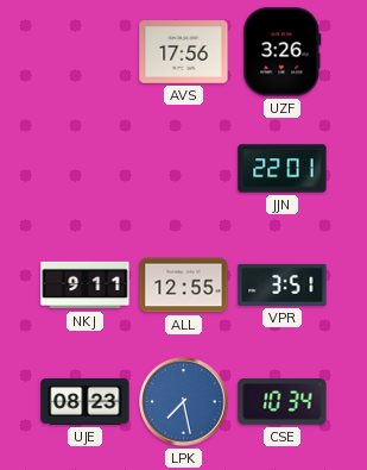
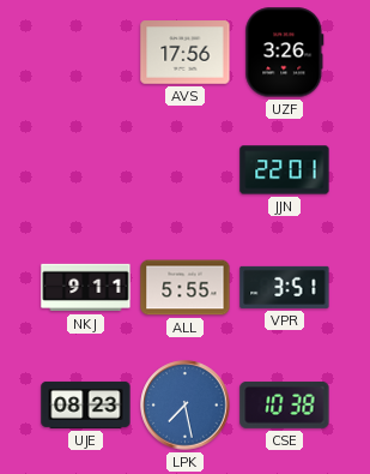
ALL: 12:55 -> 5:55
CSE: 10:34 -> 10:38
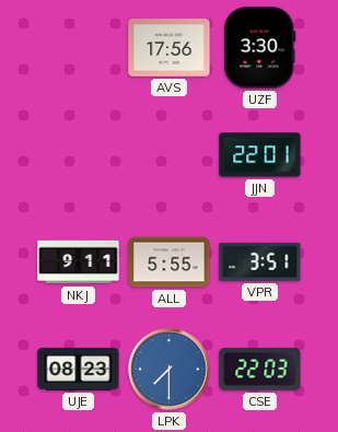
UZF: 3:26 -> 3:30
LPK: 7:28 -> 7:30
CSE: 10:38 -> 22:03
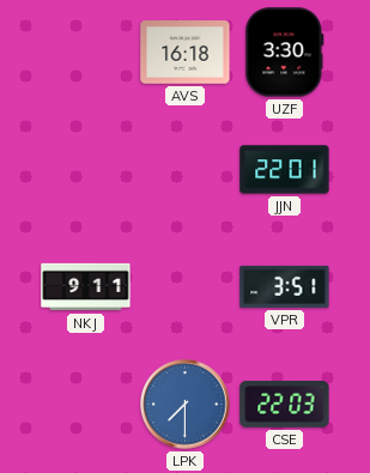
AVS: 17:56 -> 16:18
ALL: 5:55 -> none
UJE: 08:23 -> none
